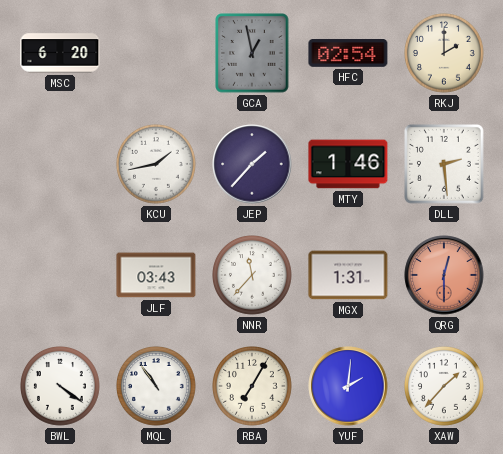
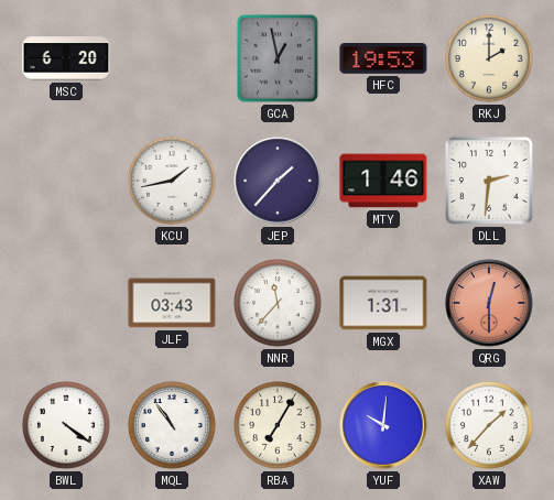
HFC: 02:54 -> 19:53
DLL: 2:29 -> 2:31
YUF: 2:01 -> 10:01
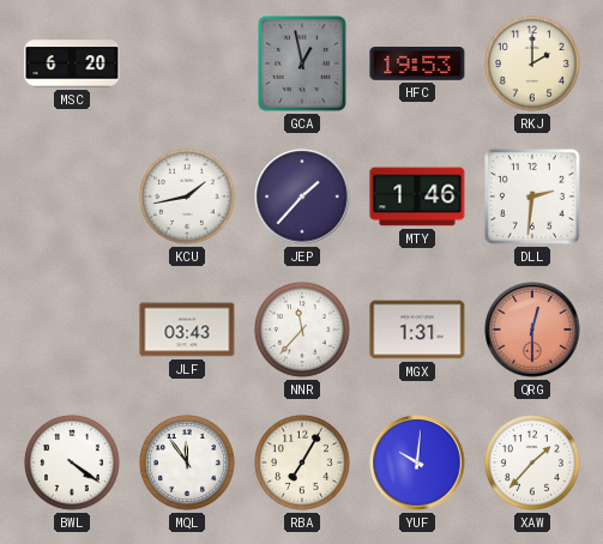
MQL: 10:54 -> 11:54
